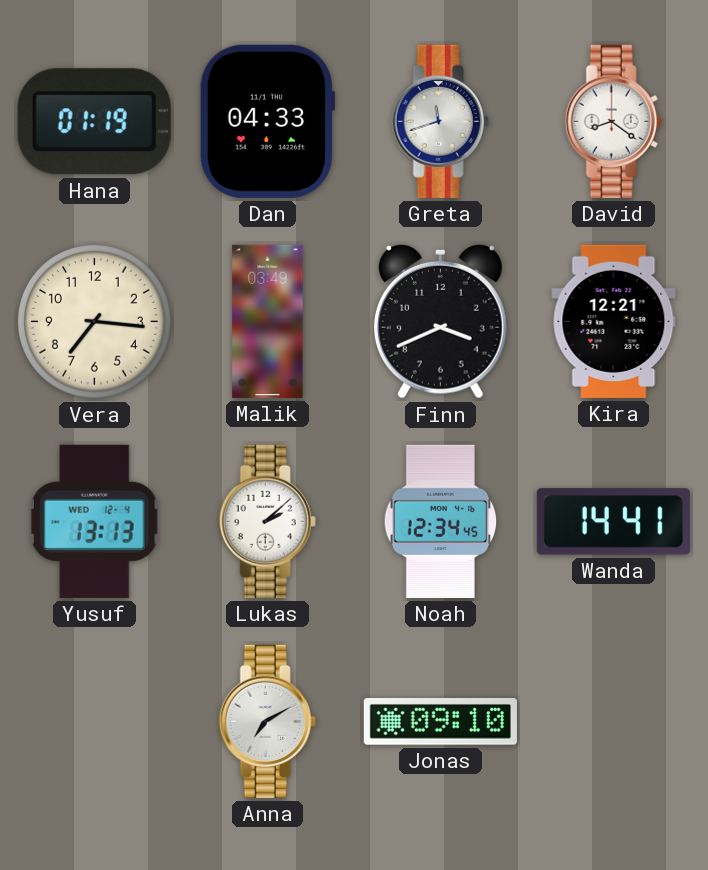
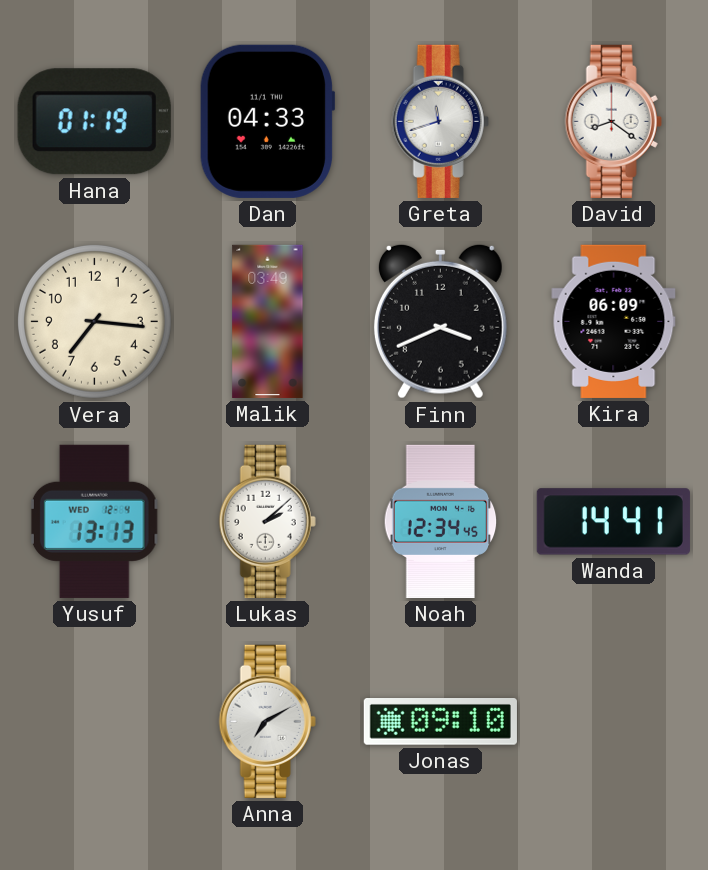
Kira: 12:21 -> 06:09
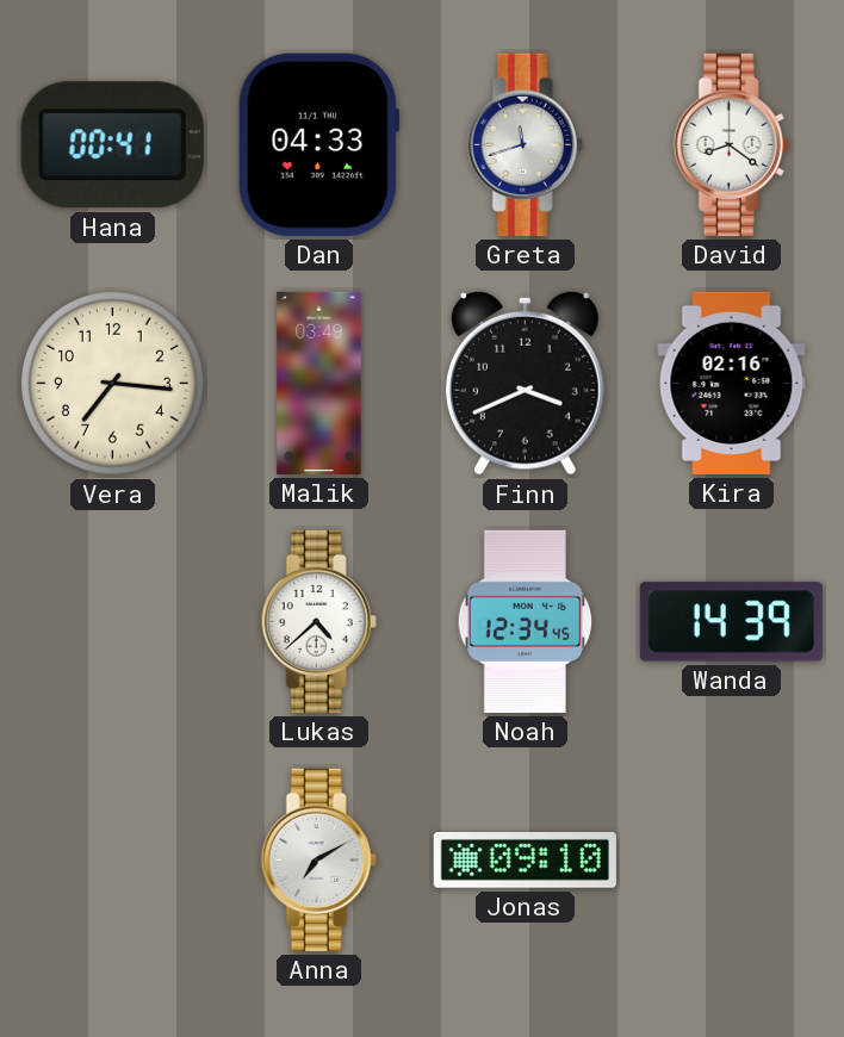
Hana: 01:19 -> 00:41
Kira: 06:09 -> 02:16
Yusuf: 13:13 -> none
Lukas: 2:08 -> 4:38
Wanda: 14:41 -> 14:39
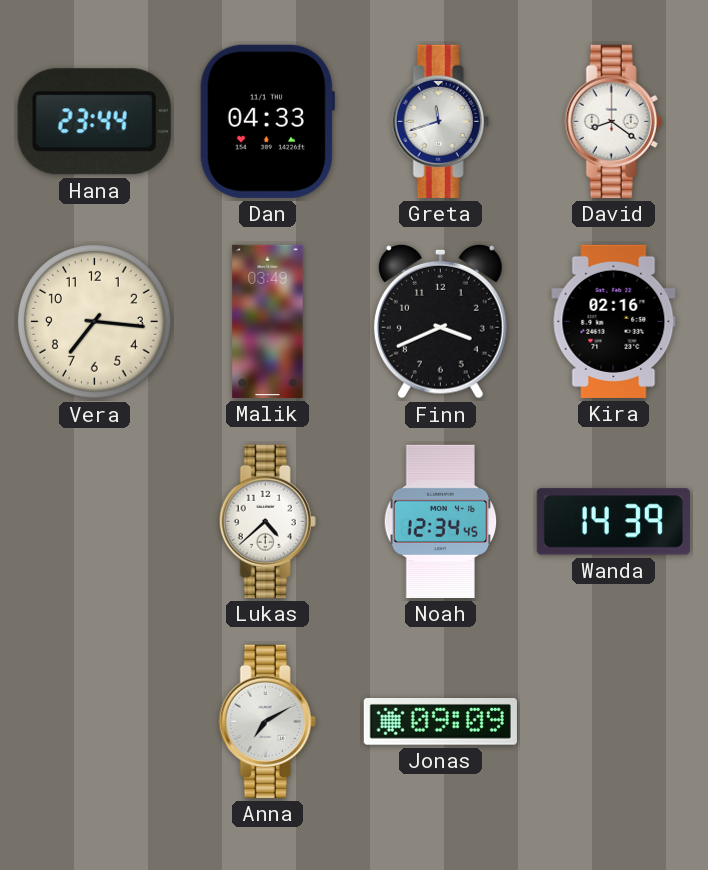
Hana: 00:41 -> 23:44
Jonas: 09:10 -> 09:09
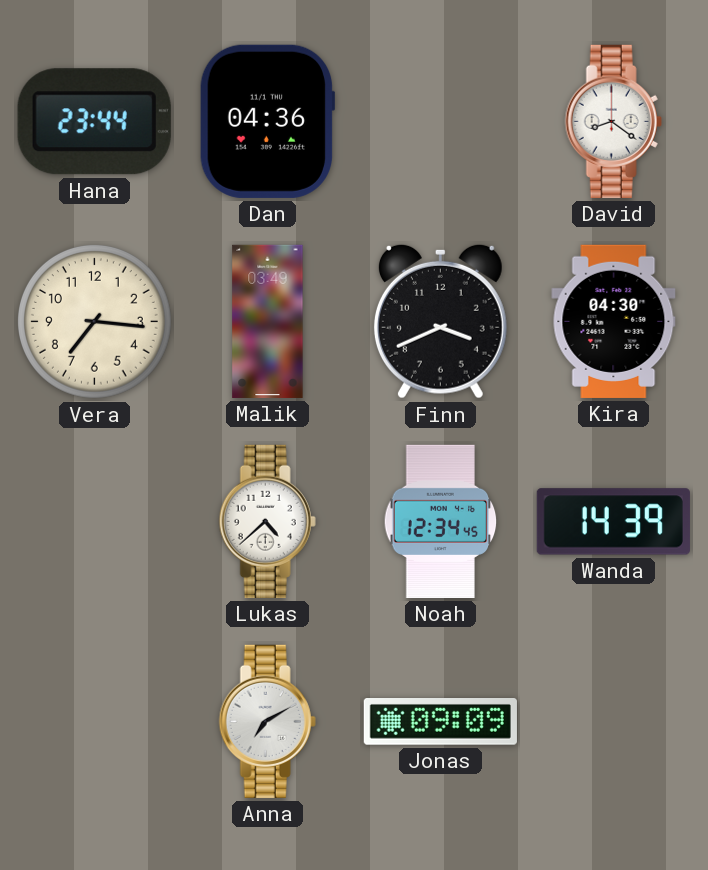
Dan: 04:33 -> 04:36
Greta: 11:42 -> none
Kira: 02:16 -> 04:30
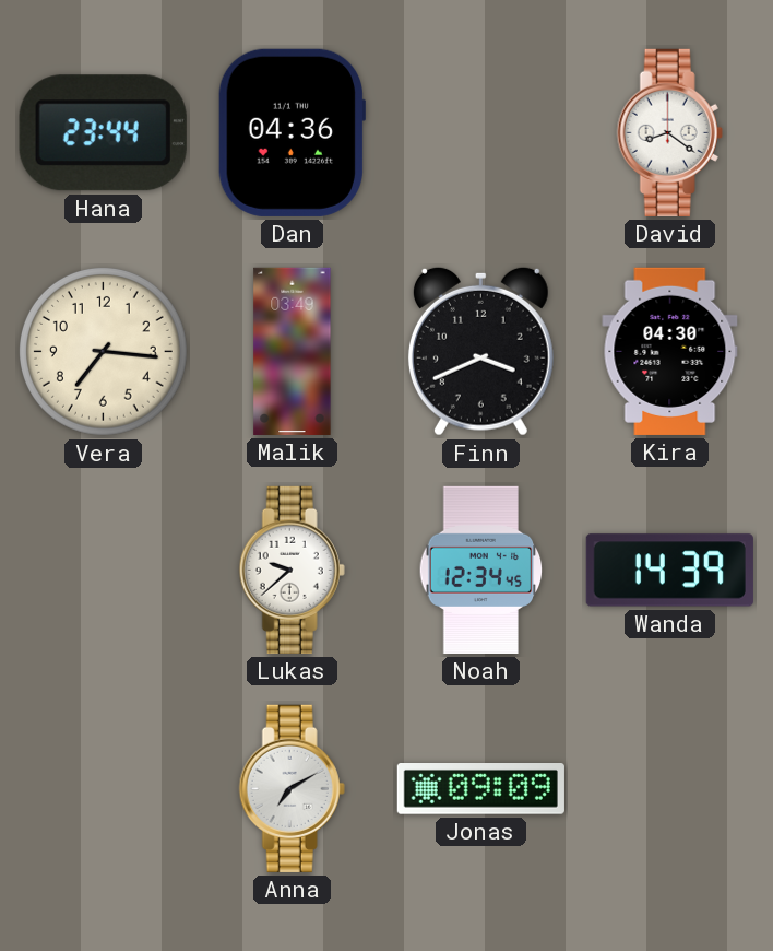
Lukas: 4:38 -> 9:38
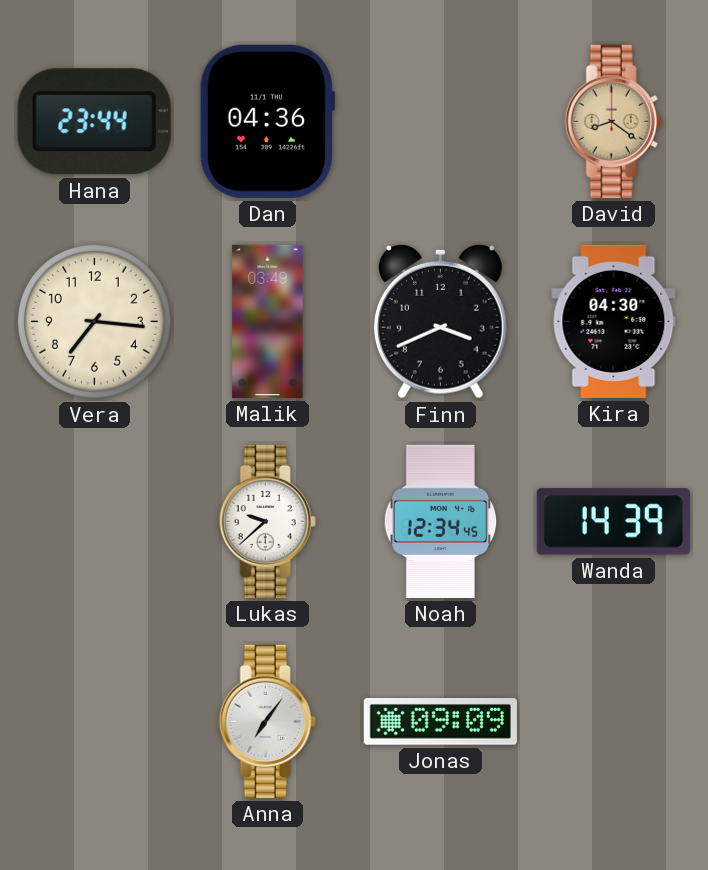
David dial: white -> champagne
Anna: 7:10 -> 7:06
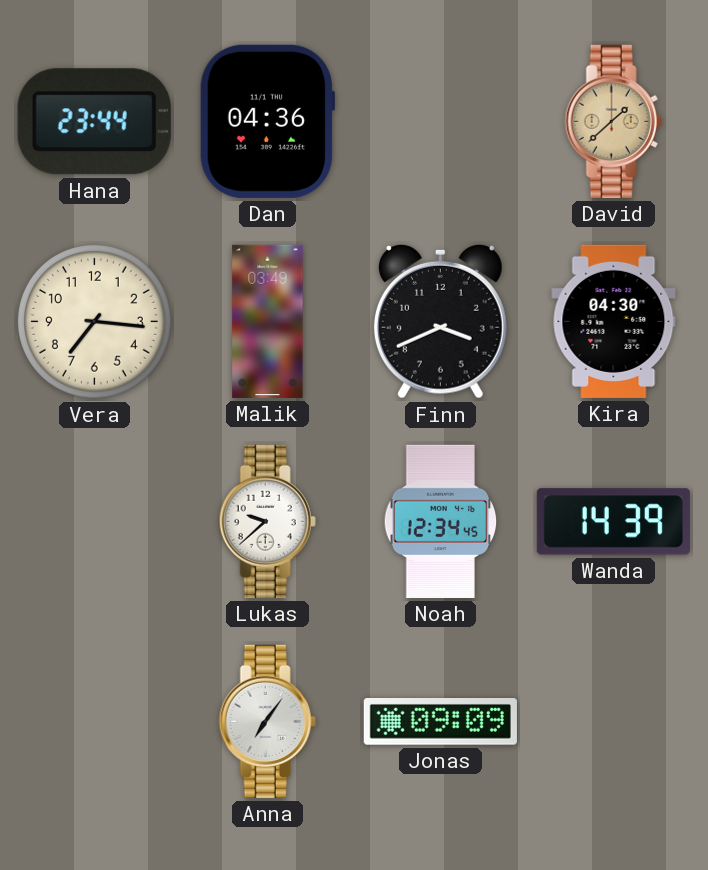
David: 8:21 -> 1:38
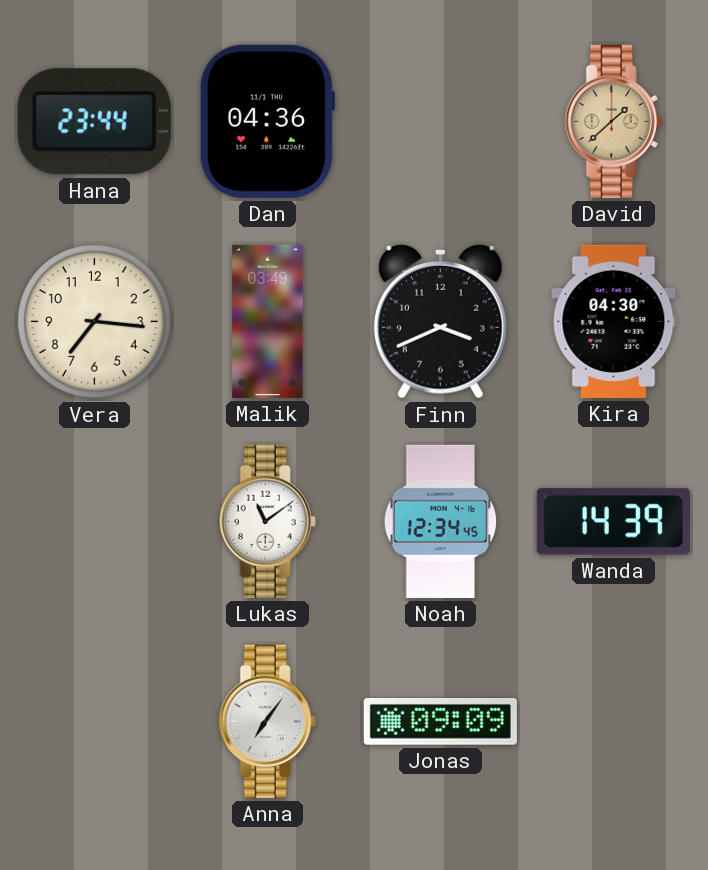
Lukas: 9:38 -> 11:09
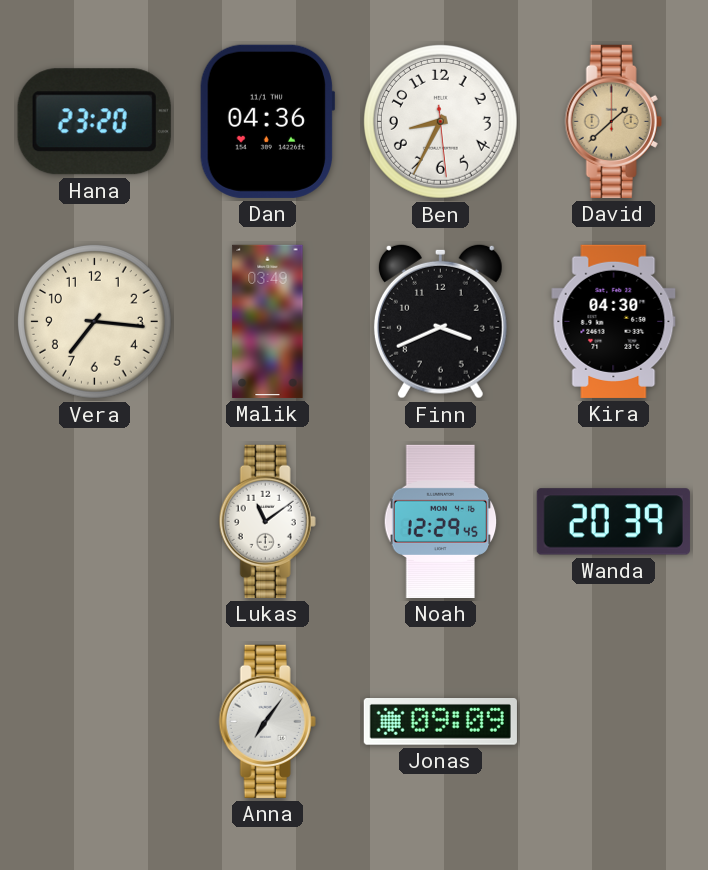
Hana: 23:44 -> 23:20
Ben: none -> 8:34
Noah: 12:34 -> 12:29
Wanda: 14:39 -> 20:39
